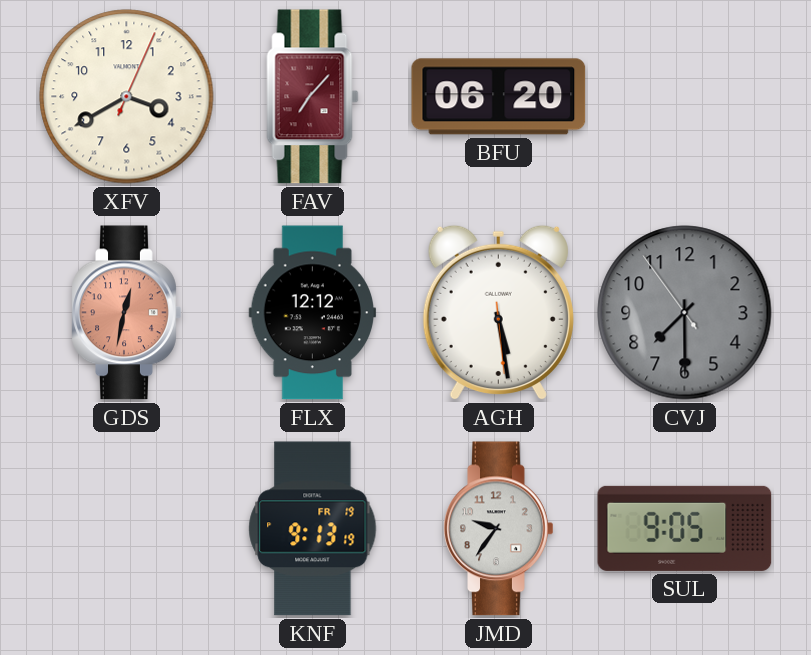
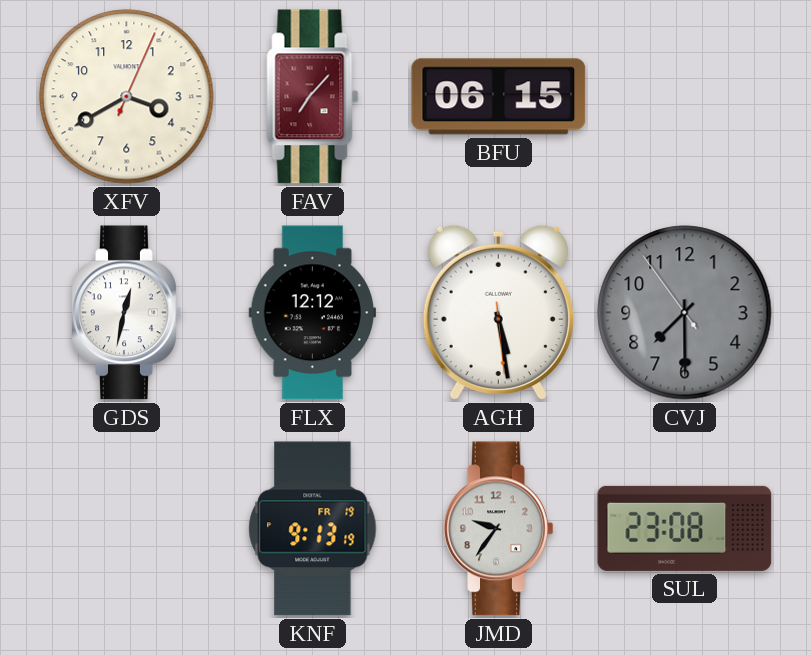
BFU: 06:20 -> 06:15
GDS dial: salmon -> white
SUL: 9:05 -> 23:08
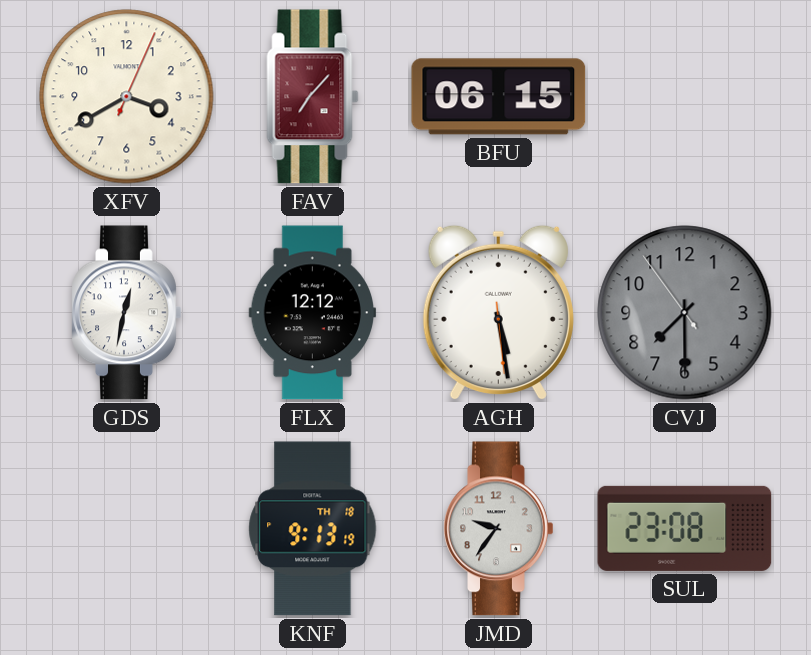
KNF date: FR 19 -> TH 18
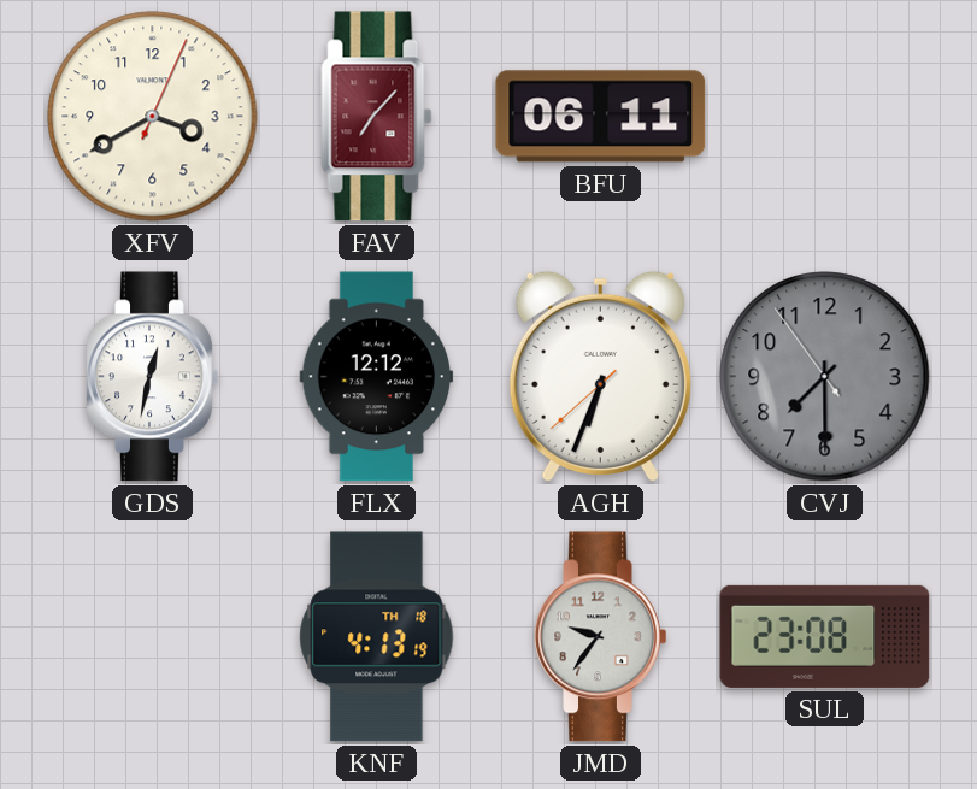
BFU: 06:15 -> 06:11
AGH: 5:28 -> 6:33
KNF: 9:13 -> 4:13
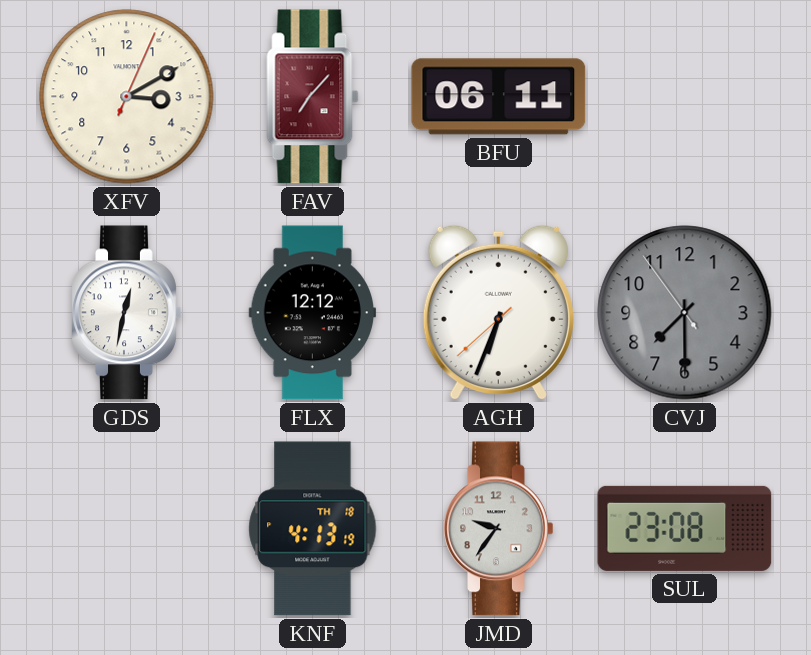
XFV: 3:40 -> 3:10
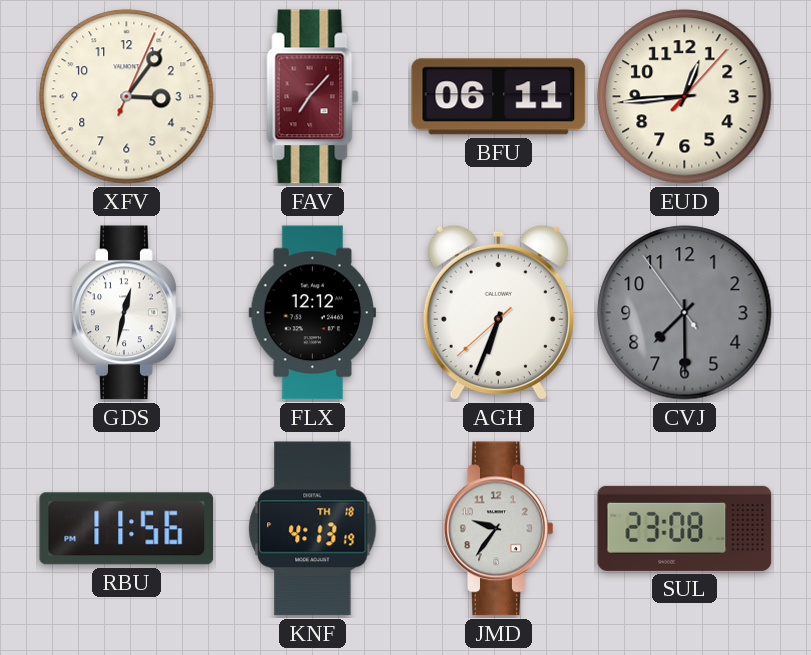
XFV: 3:10 -> 3:06
EUD: none -> 12:44
RBU: none -> 11:56
